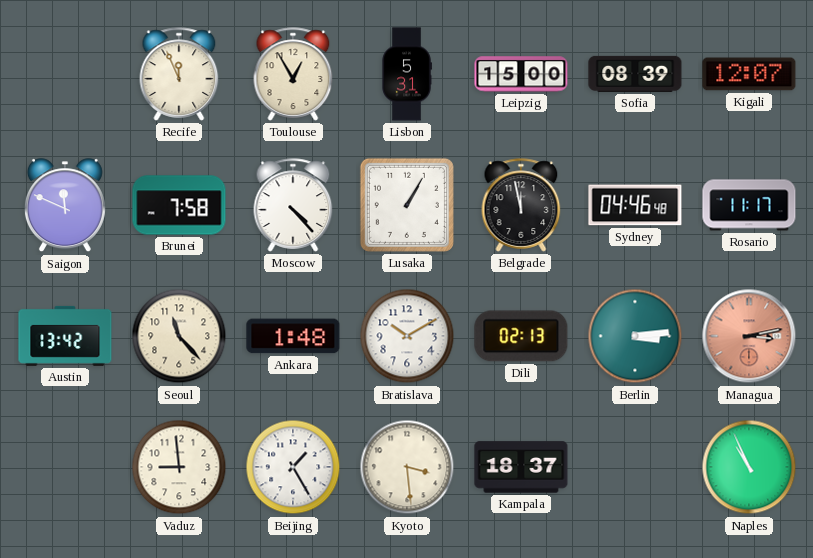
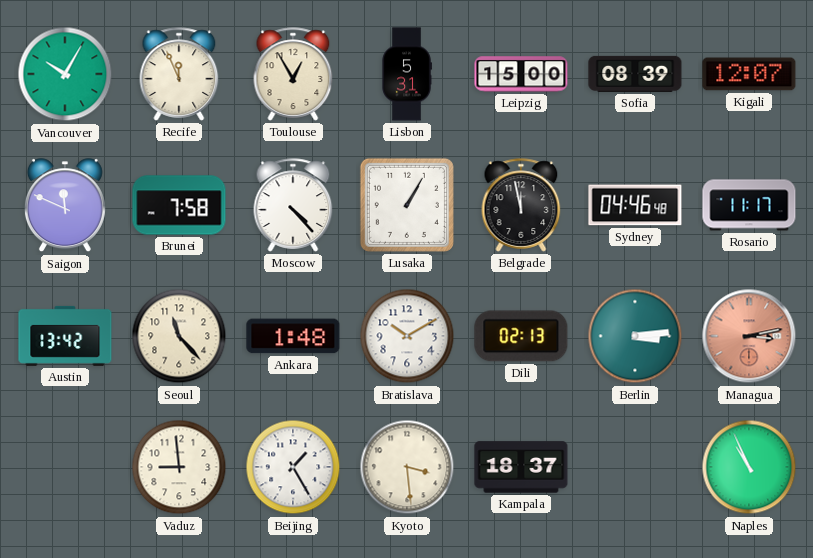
Vancouver: none -> 10:05
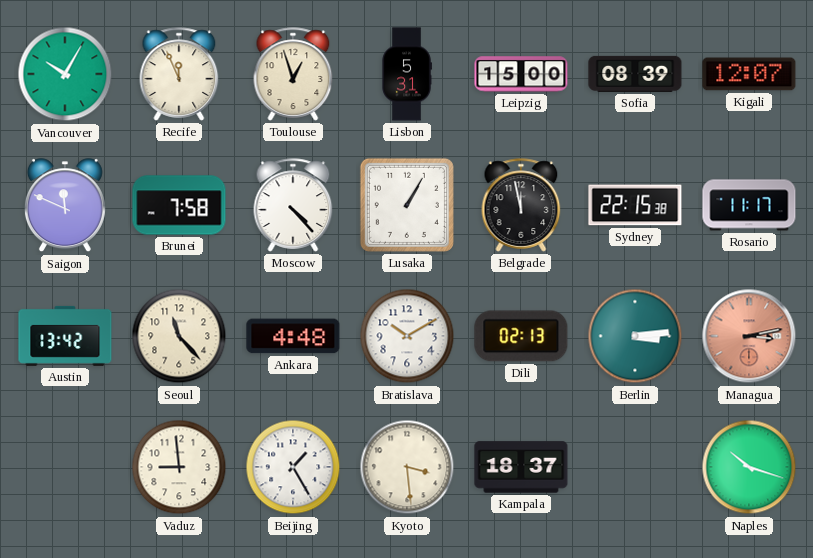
Toulouse: 12:55 -> 12:57
Sydney: 04:46 -> 22:15
Ankara: 1:48 -> 4:48
Naples: 10:56 -> 10:18
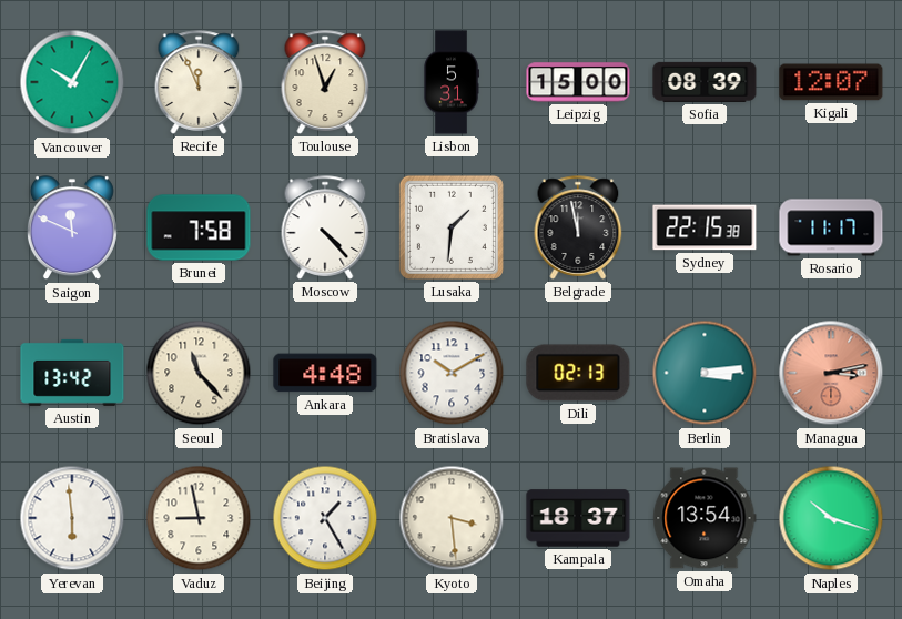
Lusaka: 1:05 -> 1:31
Yerevan: none -> 5:59
Vaduz: 8:59 -> 8:58
Omaha: none -> 13:54
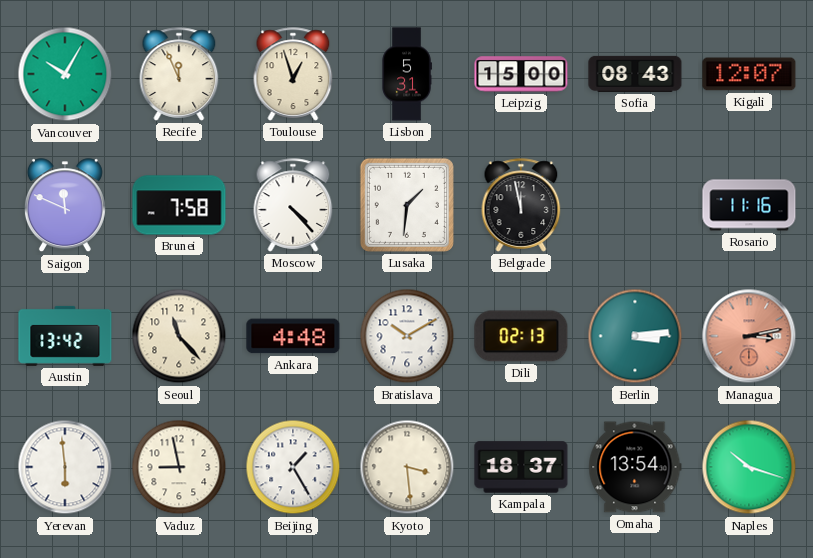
Sofia: 08:39 -> 08:43
Sydney: 22:15 -> none
Rosario: 11:17 -> 11:16
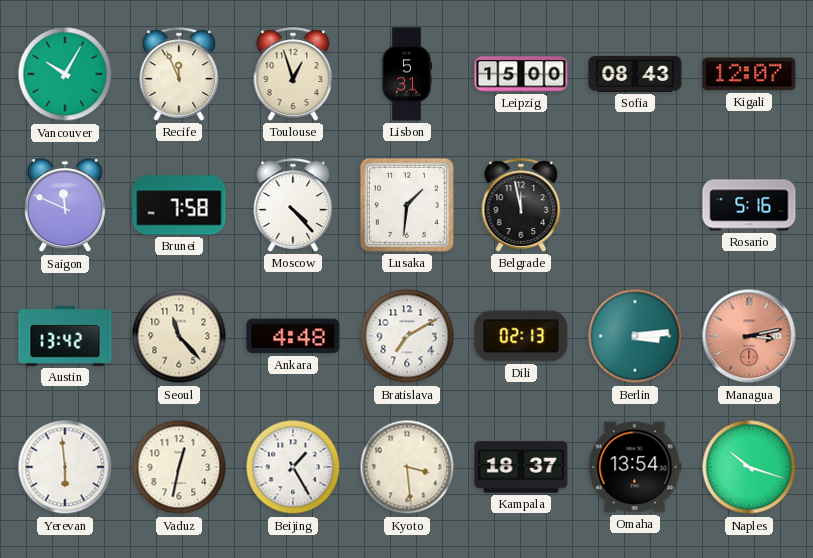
Rosario: 11:16 -> 5:16
Bratislava: 10:10 -> 7:10
Vaduz: 8:58 -> 12:32
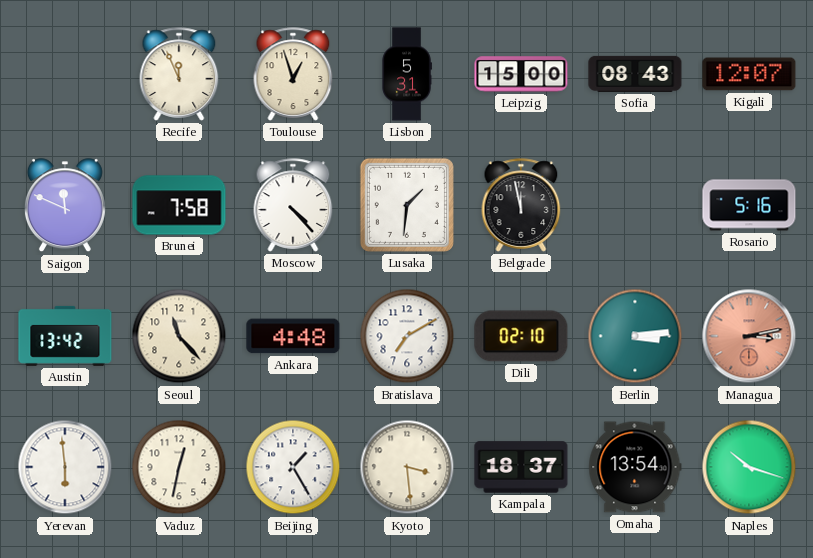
Vancouver: 10:05 -> none
Dili: 02:13 -> 02:10
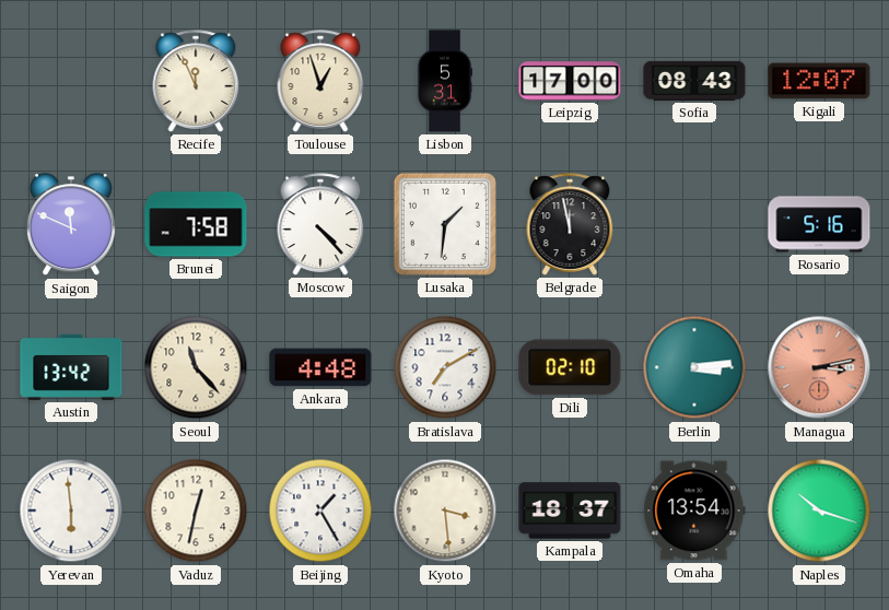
Leipzig: 15:00 -> 17:00
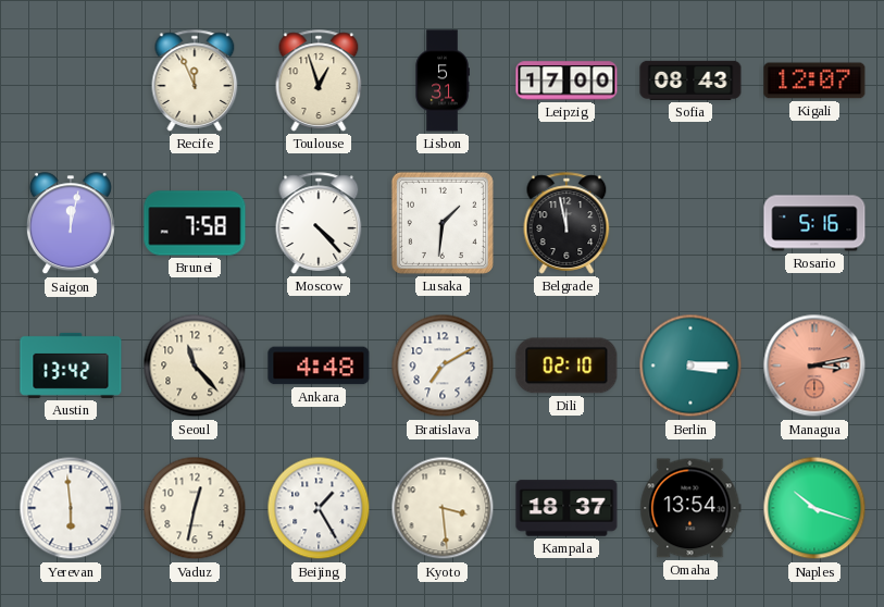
Saigon: 11:49 -> 12:02
Berlin: 3:14 -> 3:15
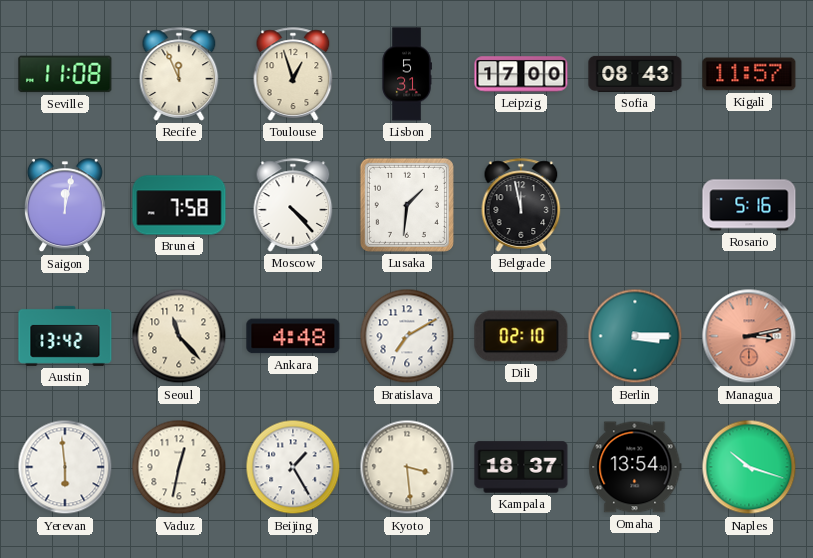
Seville: none -> 11:08
Kigali: 12:07 -> 11:57
